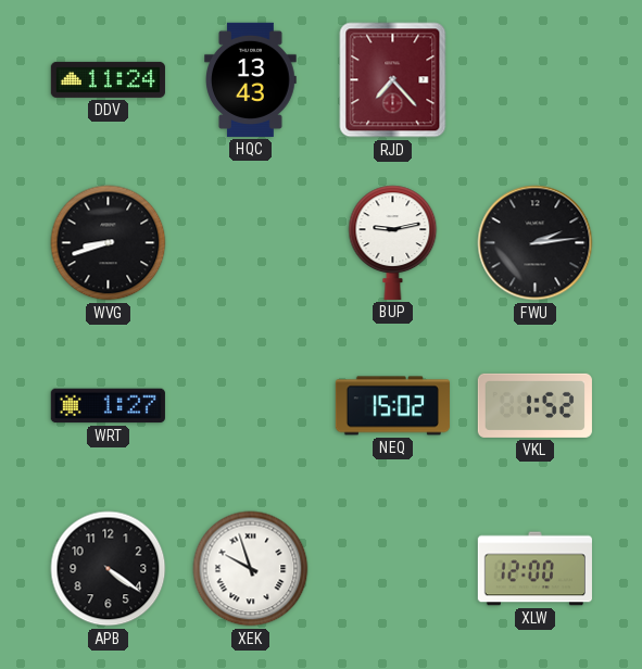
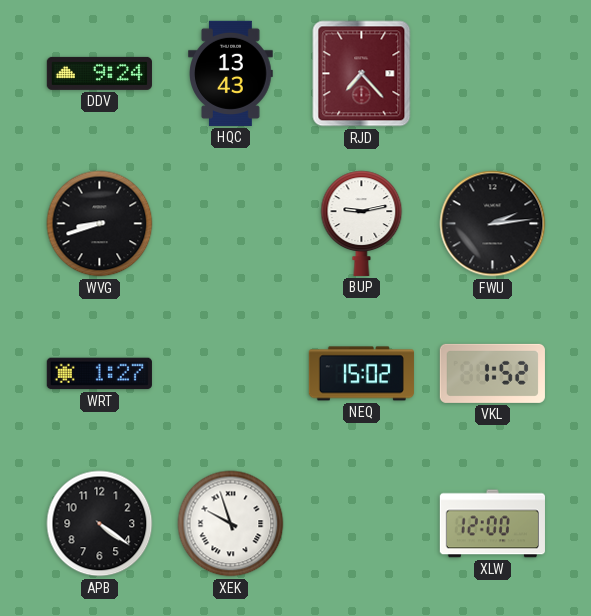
DDV: 11:24 -> 9:24
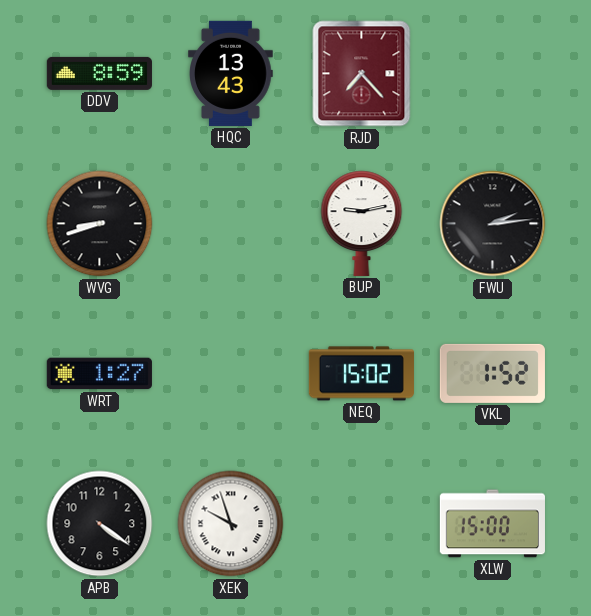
DDV: 9:24 -> 8:59
XLW: 12:00 -> 15:00
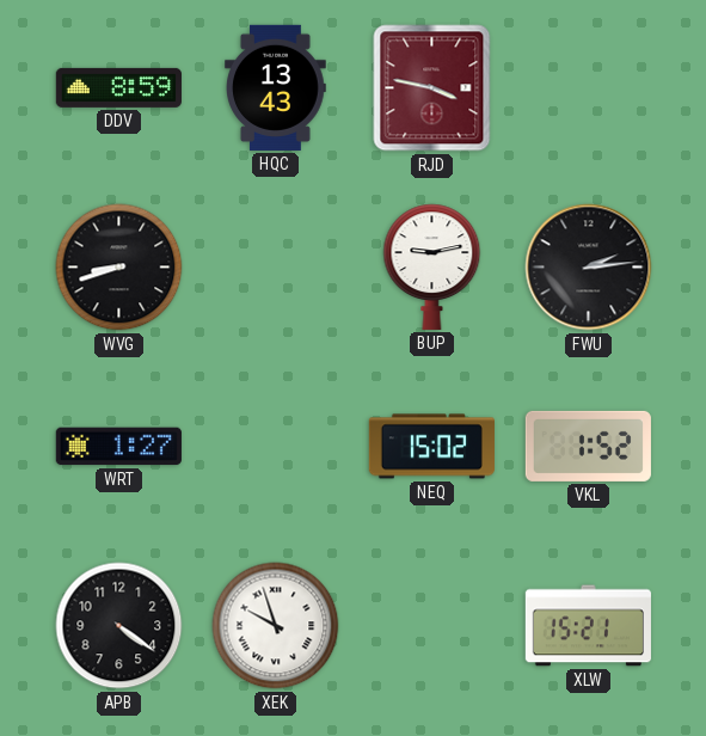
RJD: 7:23 -> 3:47
XLW: 15:00 -> 15:21
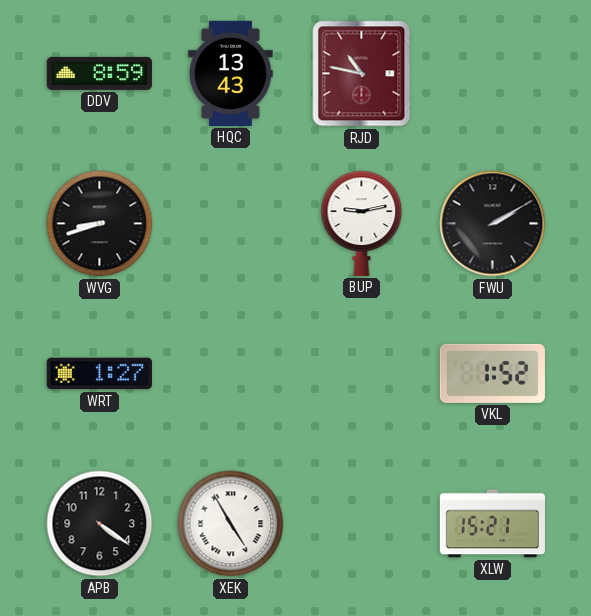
RJD: 3:47 -> 10:47
FWU: 2:14 -> 2:10
NEQ: 15:02 -> none
XEK: 9:57 -> 4:55
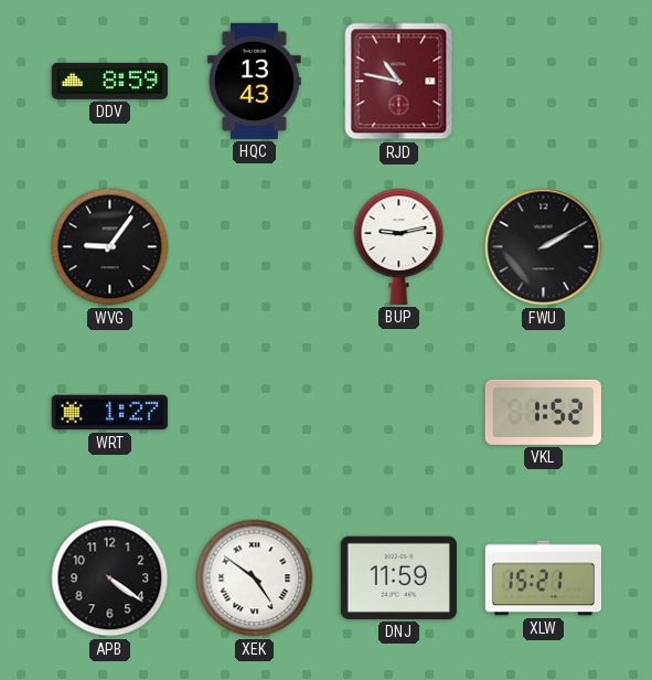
WVG: 8:42 -> 9:06
XEK: 4:55 -> 4:51
DNJ: none -> 11:59
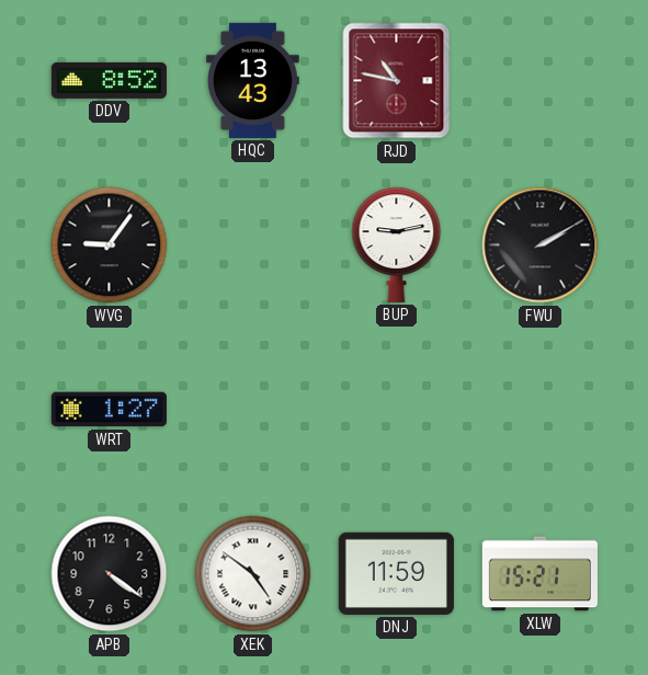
DDV: 8:59 -> 8:52
VKL: 1:52 -> none
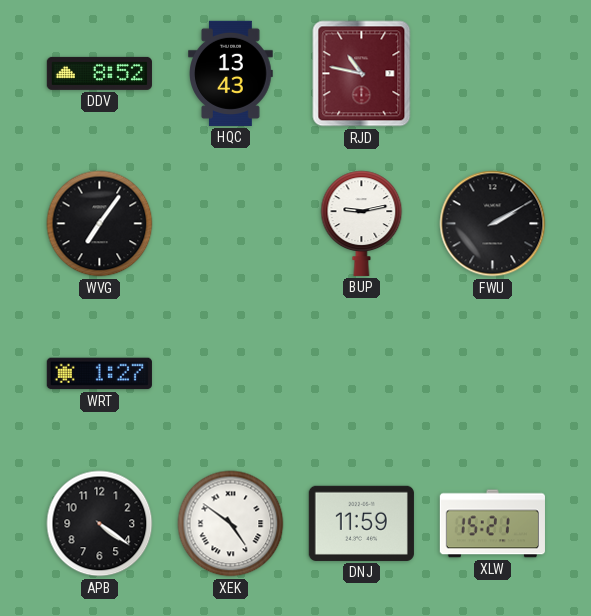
WVG: 9:06 -> 7:06
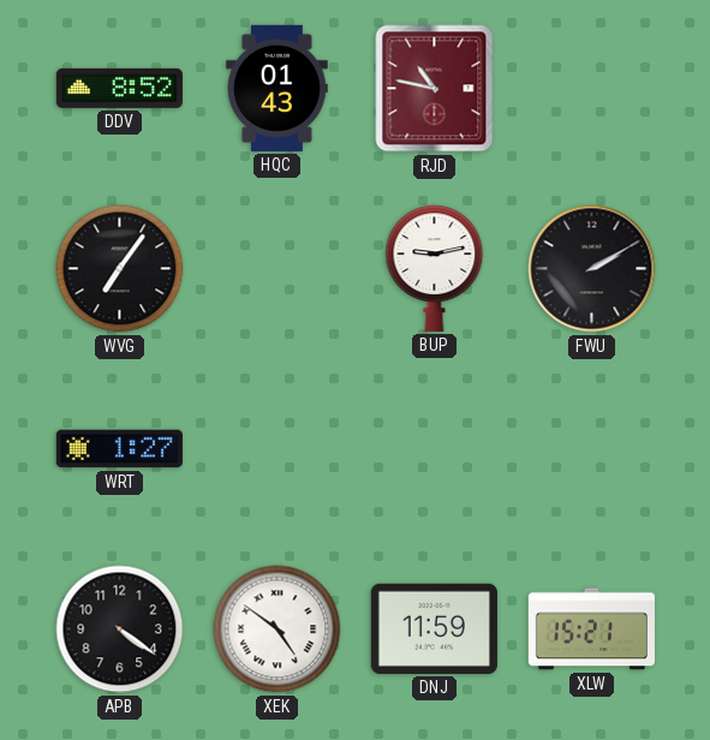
HQC: 13:43 -> 01:43
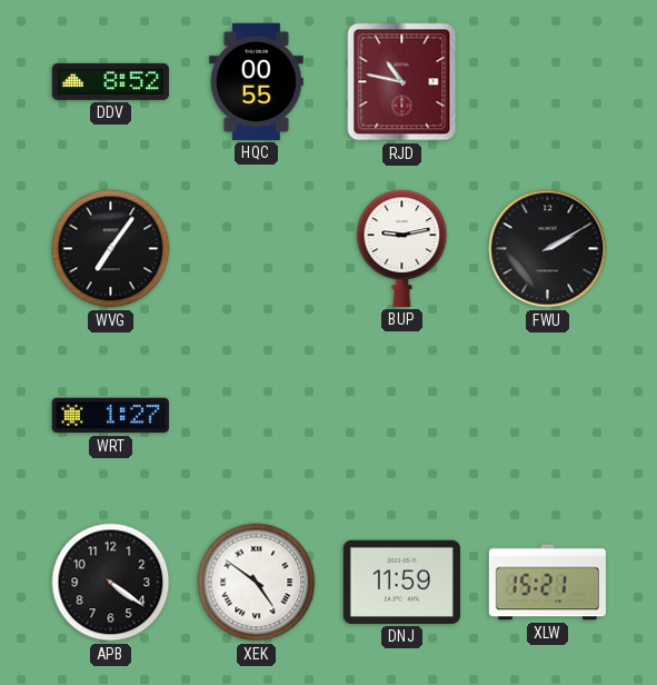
HQC: 01:43 -> 00:55
